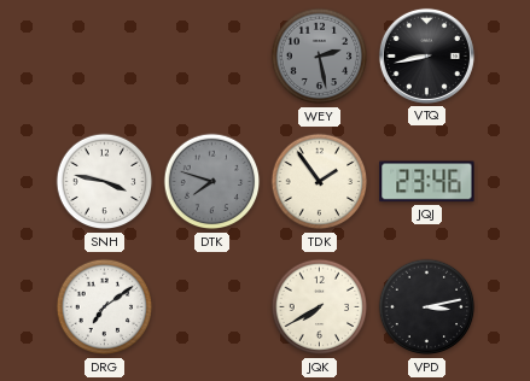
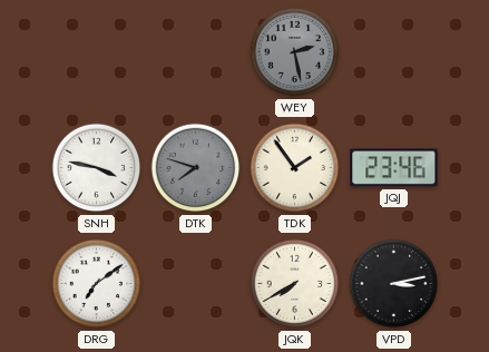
VTQ: 8:43 -> none
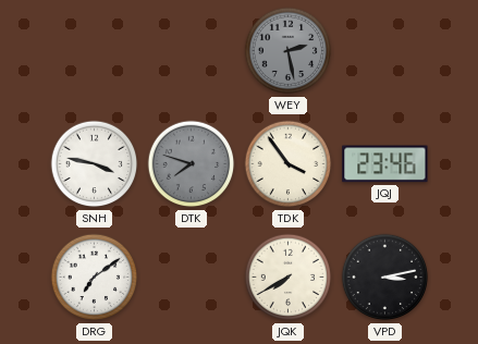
TDK: 1:54 -> 3:54
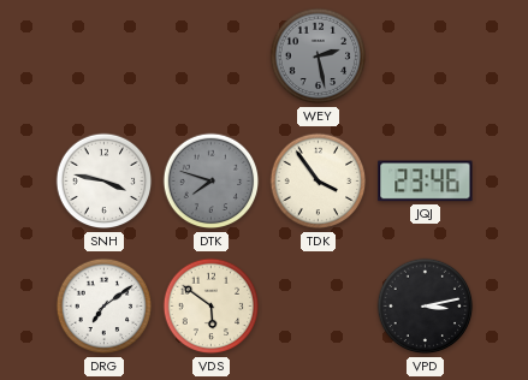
VDS: none -> 5:51
JQK: 7:40 -> none
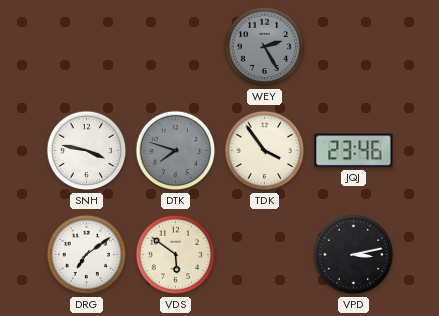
WEY: 2:28 -> 2:25
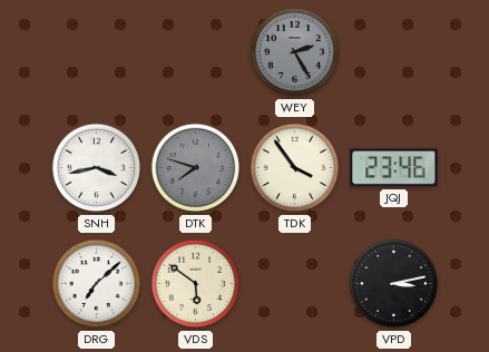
SNH: 3:47 -> 3:43
DRG: 7:09 -> 7:08
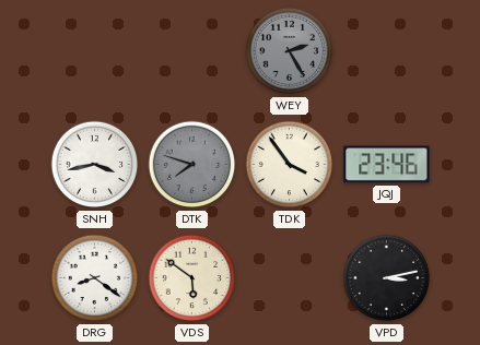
DRG: 7:08 -> 8:21
